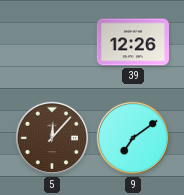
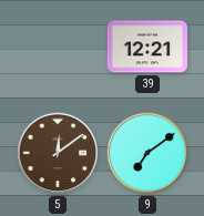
39: 12:26 -> 12:21
5: 12:07 -> 12:09
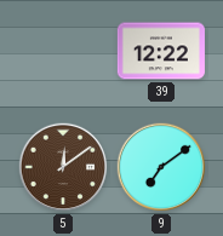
39: 12:21 -> 12:22
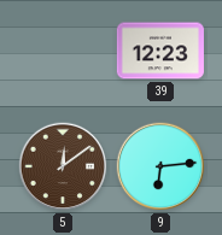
39: 12:22 -> 12:23
9: 7:09 -> 6:14
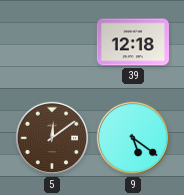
39: 12:23 -> 12:18
9: 6:14 -> 5:21
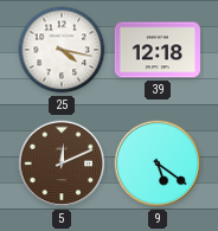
25: none -> 4:17
5: 12:09 -> 12:11
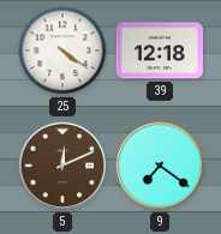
25: 4:17 -> 4:21
9: 5:21 -> 7:21
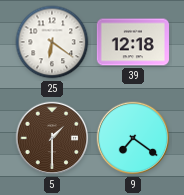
25: 4:21 -> 6:21
5: 12:11 -> 1:30
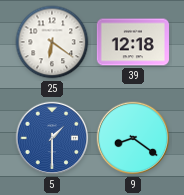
5 dial: brown -> blue
9: 7:21 -> 8:21
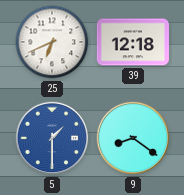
25: 6:21 -> 6:41
